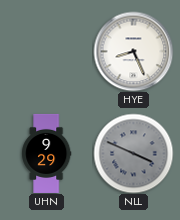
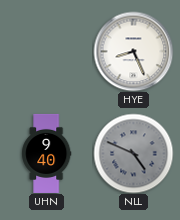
UHN: 9:29 -> 9:40
NLL: 3:49 -> 4:49
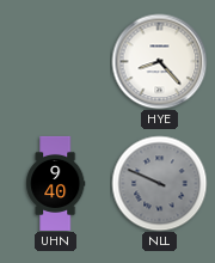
HYE: 8:26 -> 8:23
NLL: 4:49 -> 9:49
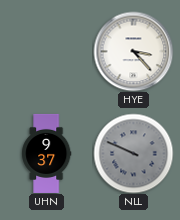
HYE: 8:23 -> 3:23
UHN: 9:40 -> 9:37
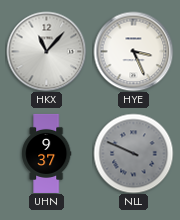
HKX: none -> 11:07
HYE: 3:23 -> 3:26
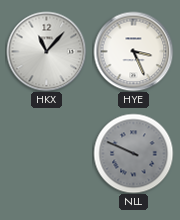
UHN: 9:37 -> none
